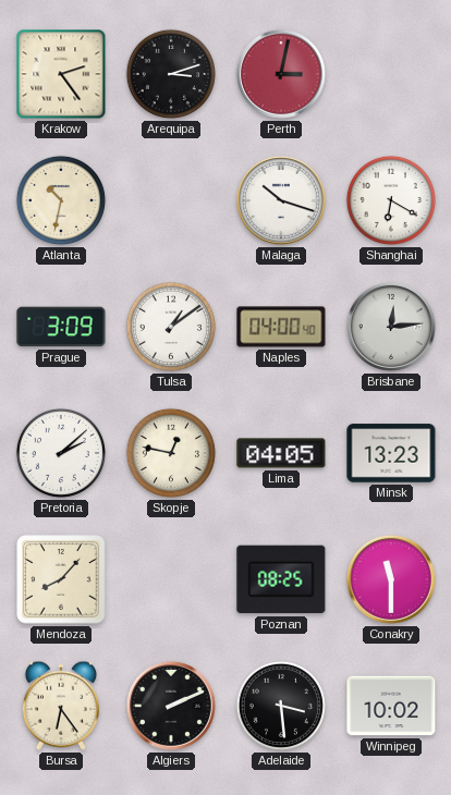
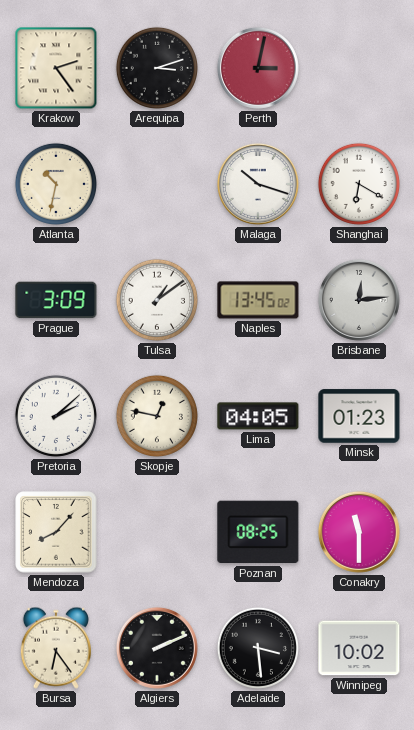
Naples: 04:00 -> 13:45
Minsk: 13:23 -> 01:23
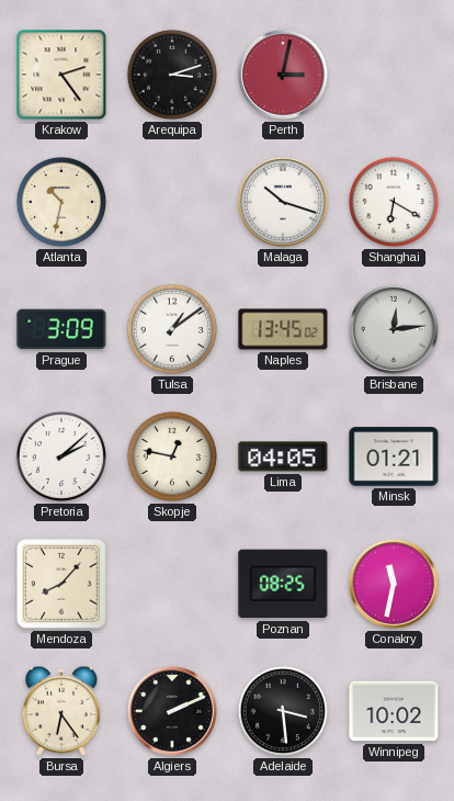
Minsk: 01:23 -> 01:21
Conakry: 11:30 -> 11:32
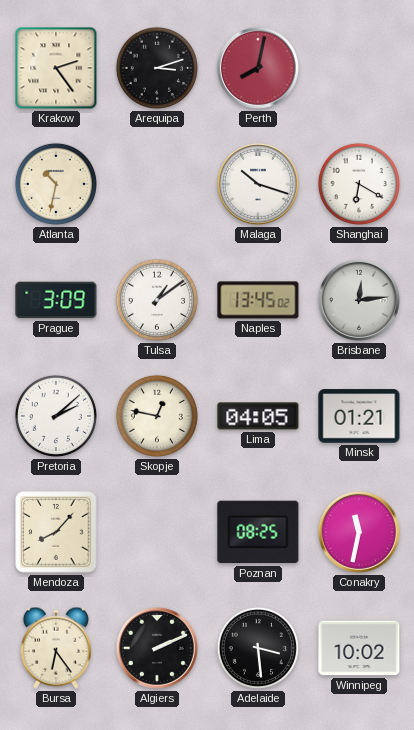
Perth: 3:02 -> 8:02
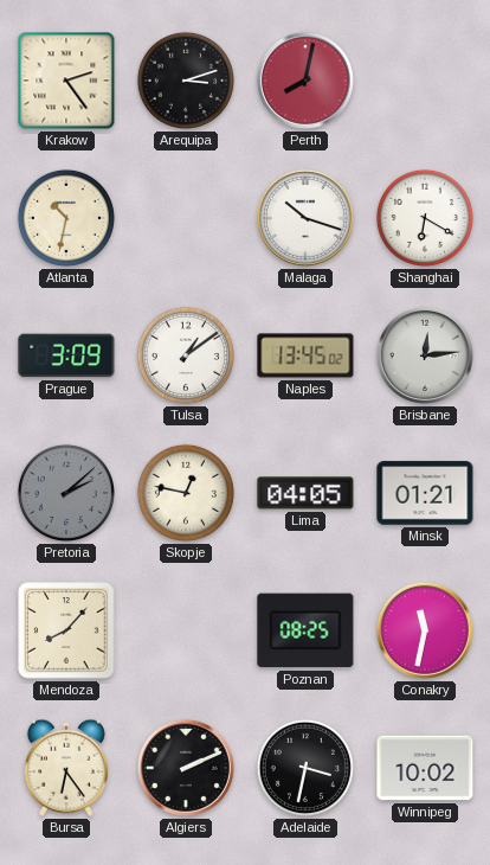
Pretoria dial: white -> grey
Adelaide: 3:29 -> 3:32
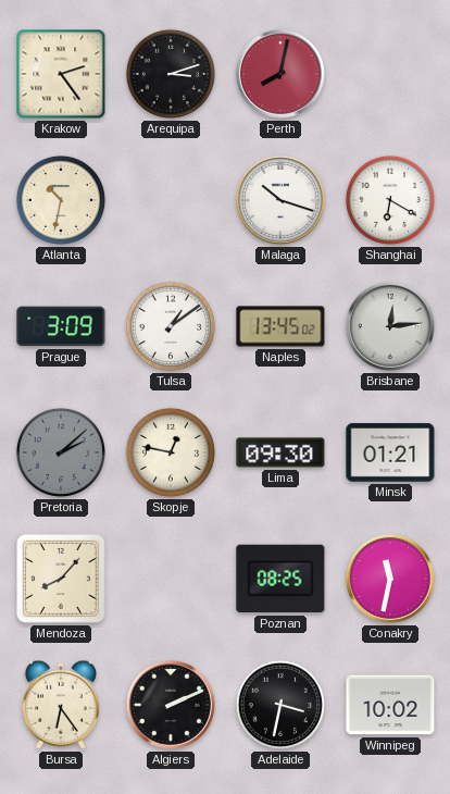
Lima: 04:05 -> 09:30
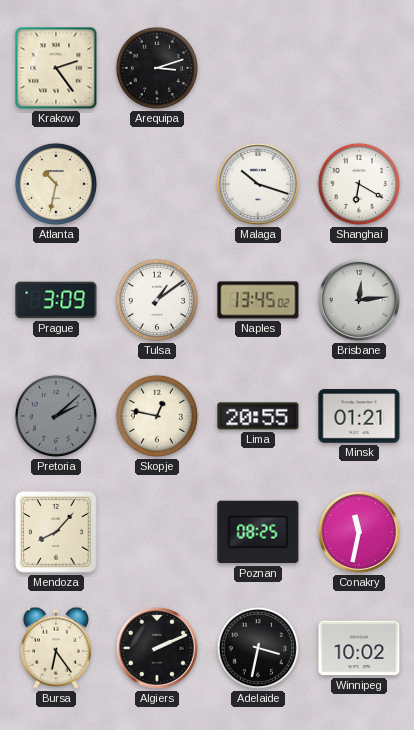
Perth: 8:02 -> none
Lima: 09:30 -> 20:55
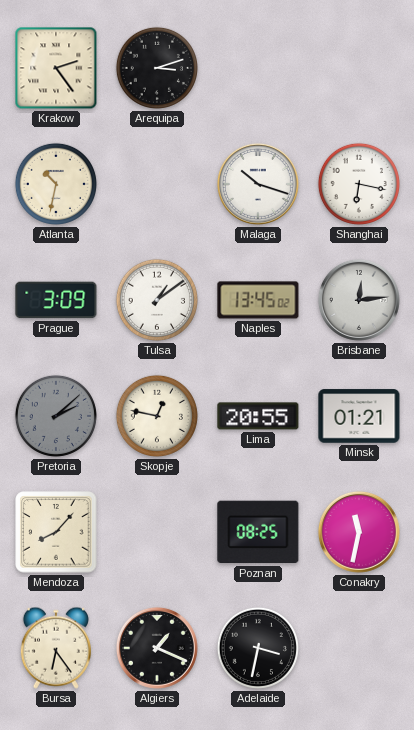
Shanghai: 6:20 -> 6:17
Algiers: 2:11 -> 1:19
Winnipeg: 10:02 -> none
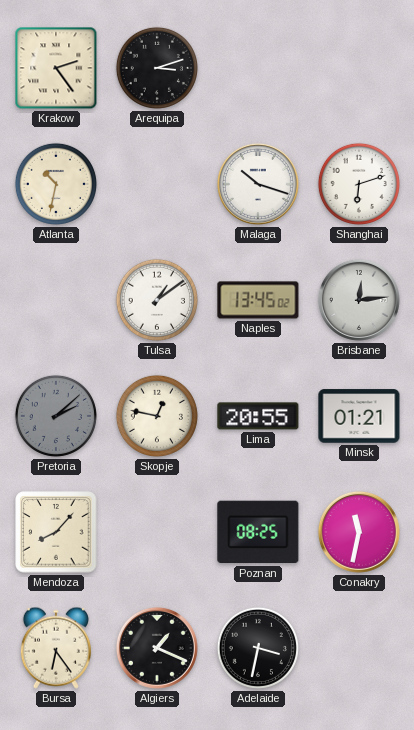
Shanghai: 6:17 -> 6:12
Prague: 3:09 -> none
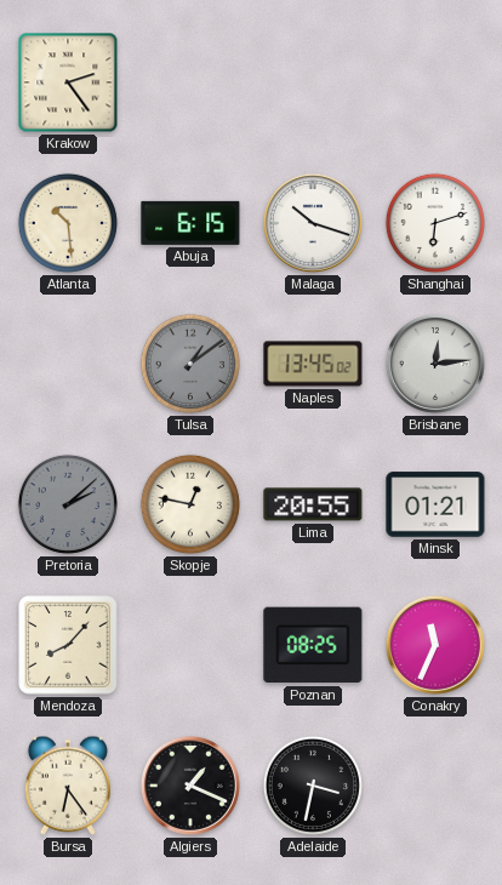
Arequipa: 3:12 -> none
Atlanta: 10:32 -> 10:29
Abuja: none -> 6:15
Tulsa dial: white -> grey
Conakry: 11:32 -> 11:34
